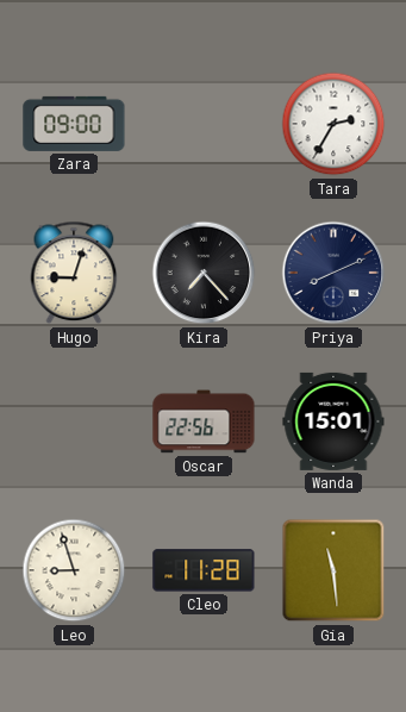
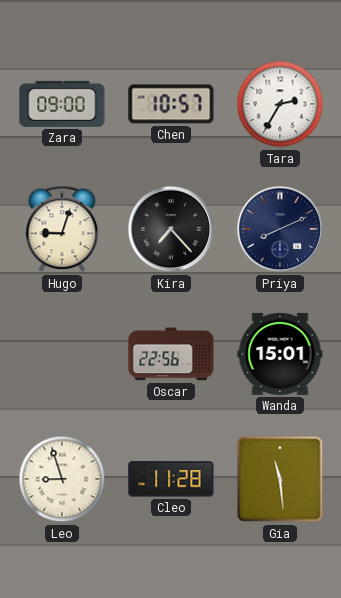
Chen: none -> 10:57
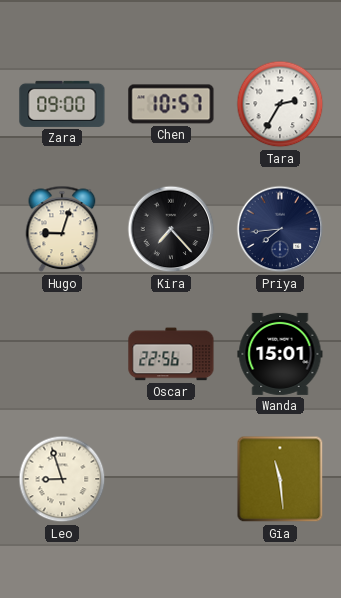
Priya: 8:11 -> 7:44
Cleo: 11:28 -> none
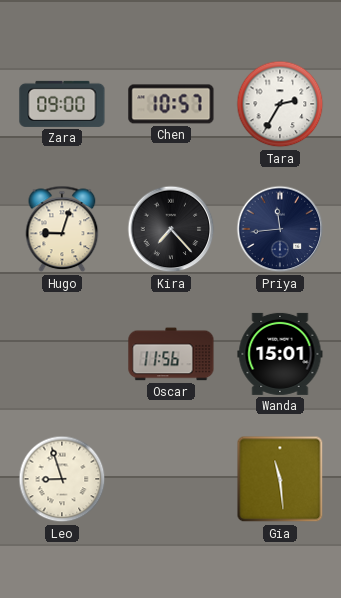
Priya: 7:44 -> 11:44
Oscar: 22:56 -> 11:56
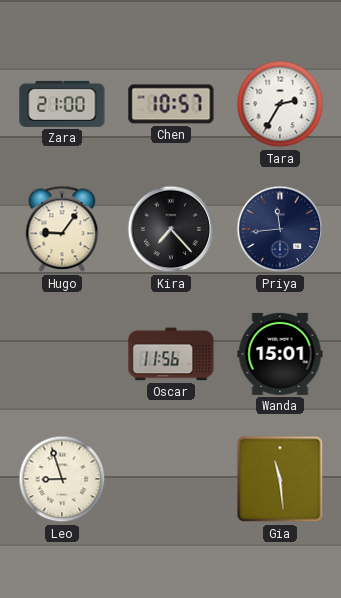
Zara: 09:00 -> 21:00
Hugo: 9:03 -> 9:06
